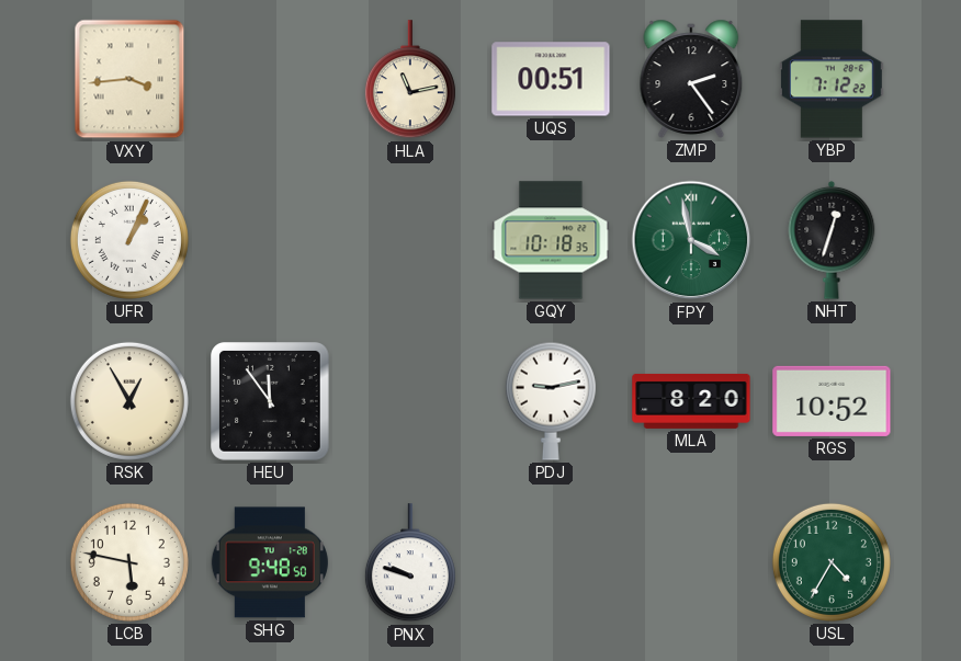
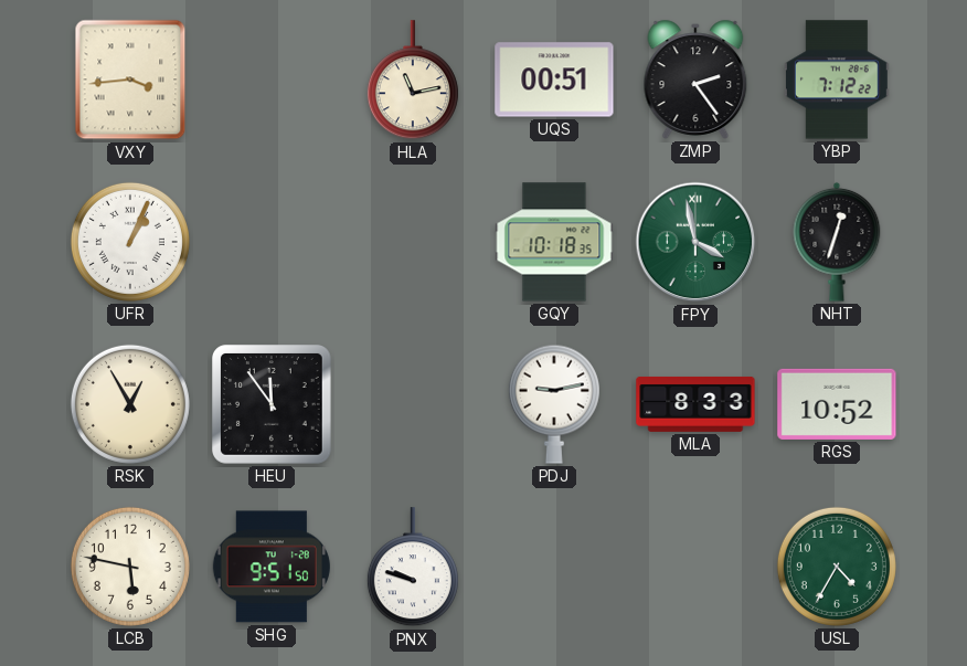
MLA: 8:20 -> 8:33
SHG: 9:48 -> 9:51
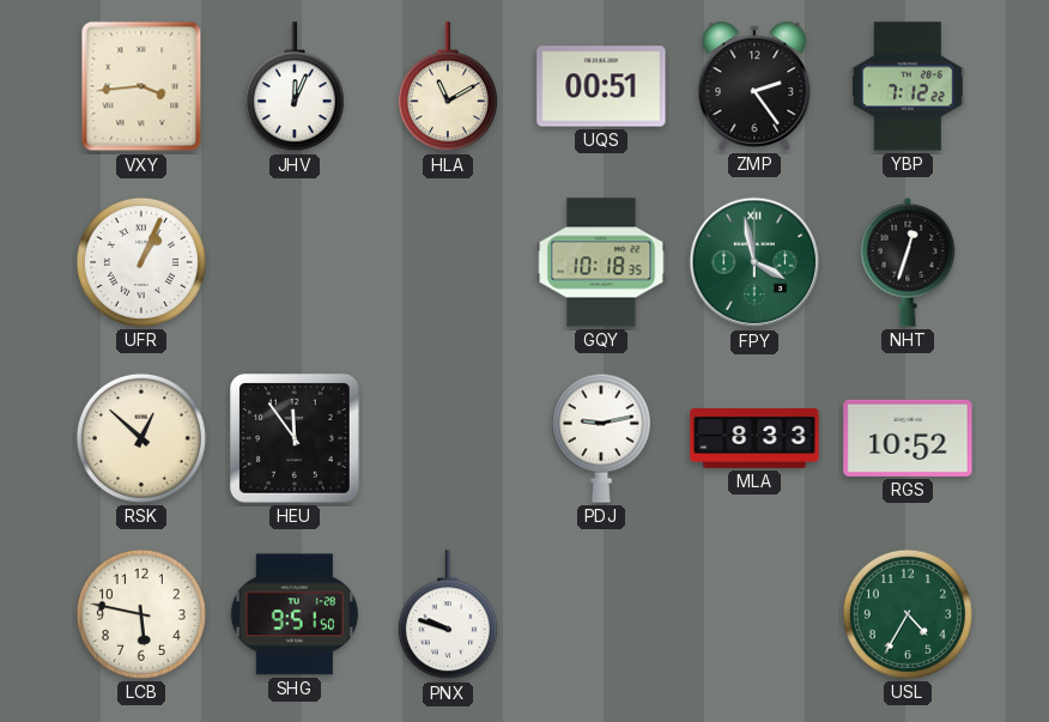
JHV: none -> 12:04
HLA: 11:13 -> 11:10
RSK: 12:55 -> 12:52
